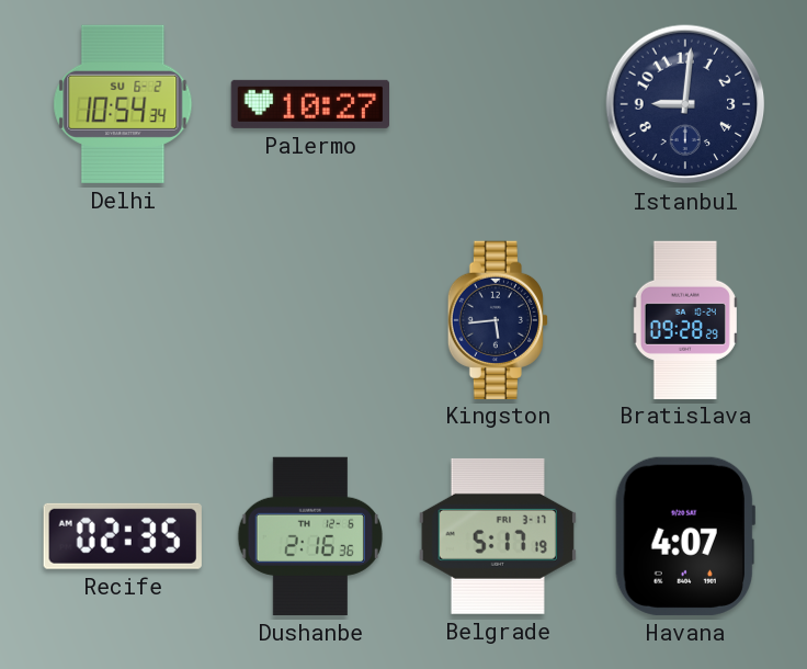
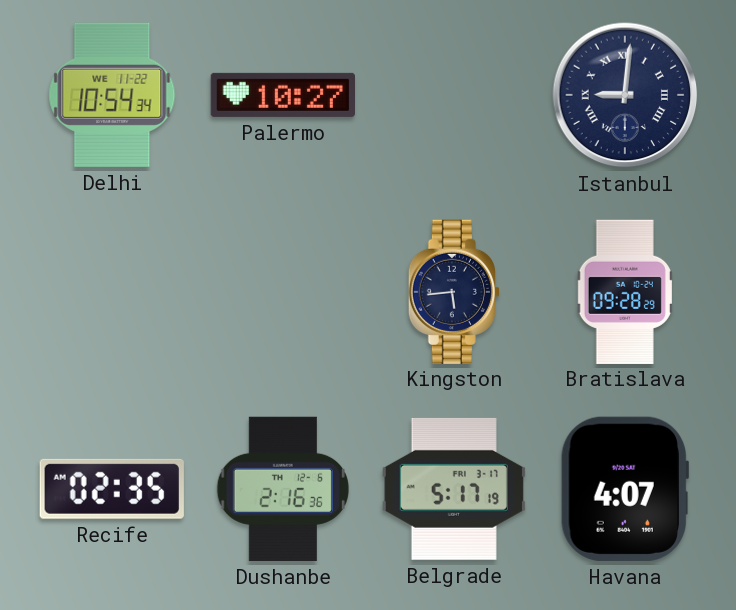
Delhi date: SU 6-2 -> WE 11-22
Istanbul numerals: Arabic -> Roman
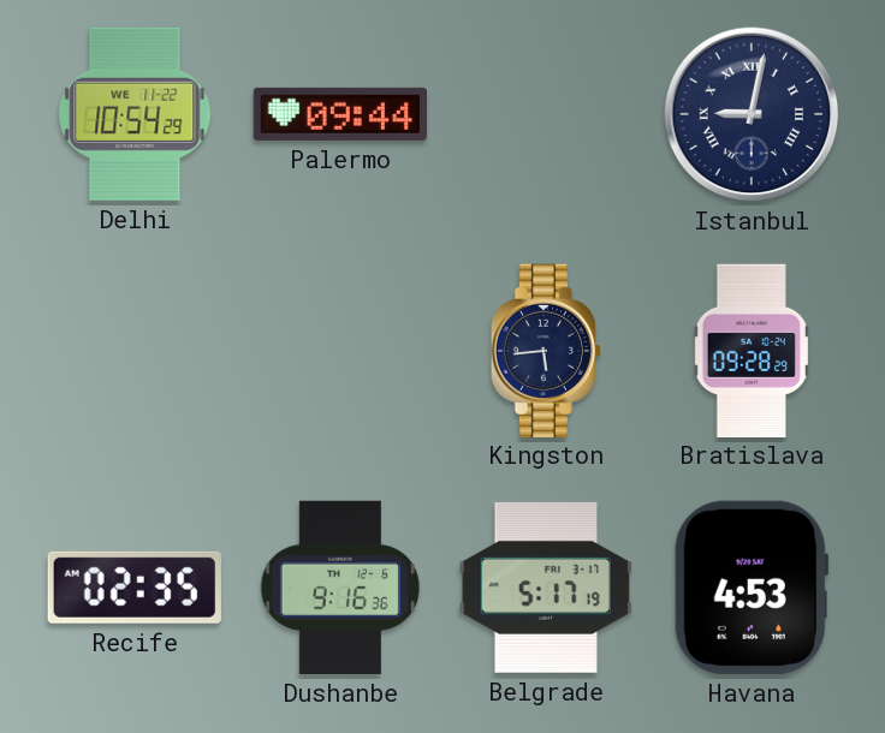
Delhi: 10:54:34 -> 10:54:29
Palermo: 10:27 -> 09:44
Istanbul: 9:01 -> 9:02
Dushanbe: 2:16 -> 9:16
Havana: 4:07 -> 4:53
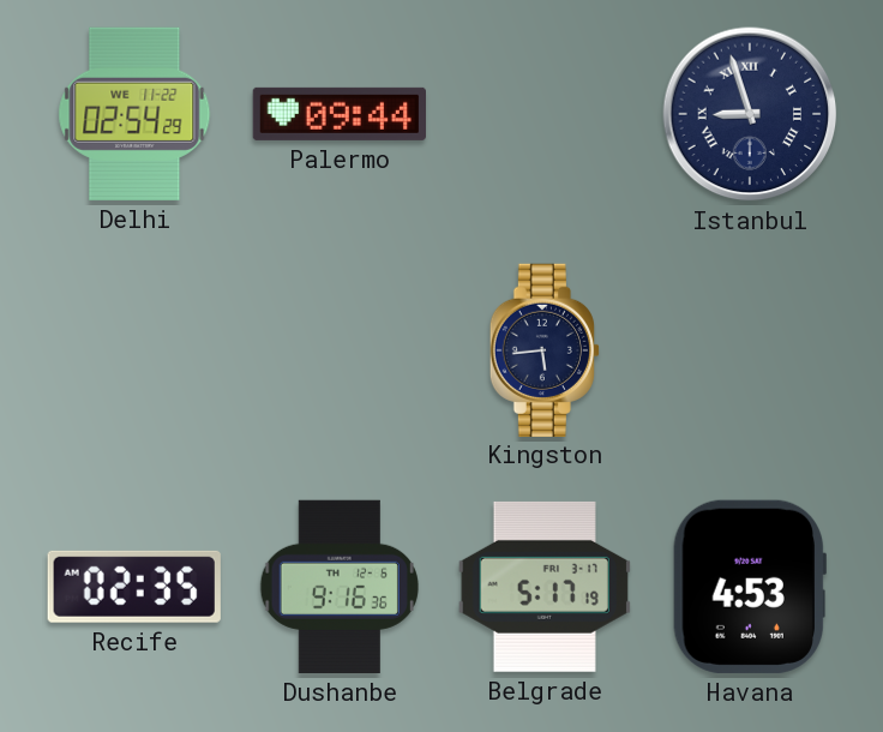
Delhi: 10:54 -> 02:54
Istanbul: 9:02 -> 8:57
Bratislava: 09:28 -> none
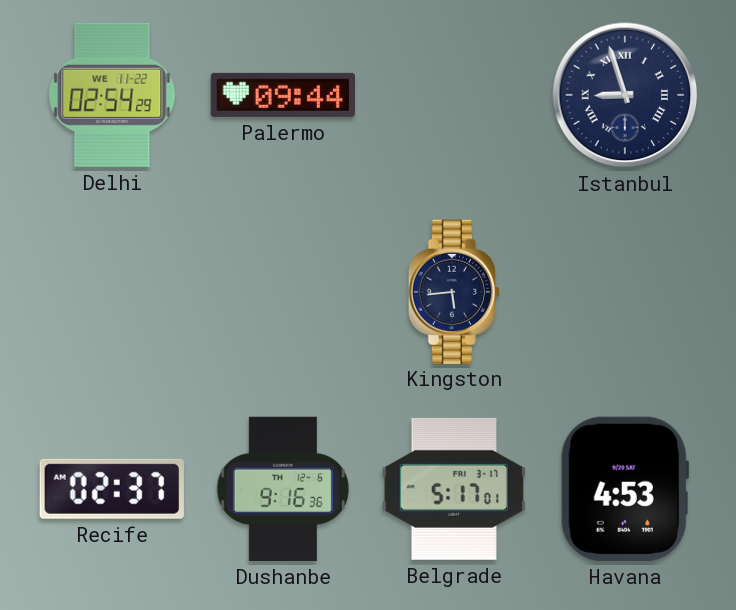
Recife: 02:35 -> 02:37
Belgrade: 5:17:19 -> 5:17:01
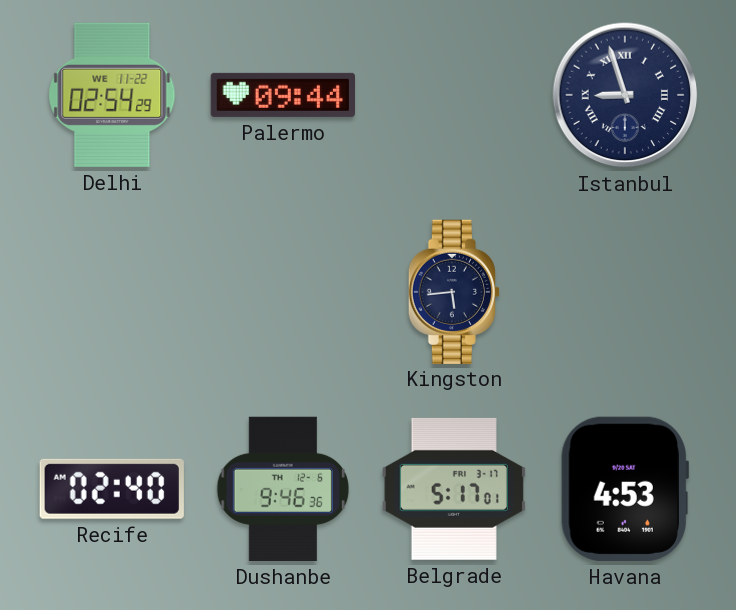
Recife: 02:37 -> 02:40
Dushanbe: 9:16 -> 9:46
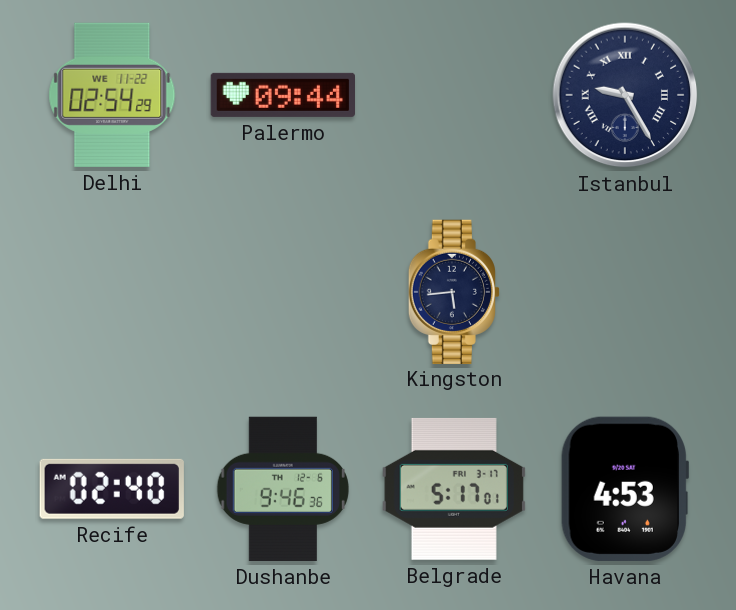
Istanbul: 8:57 -> 9:25
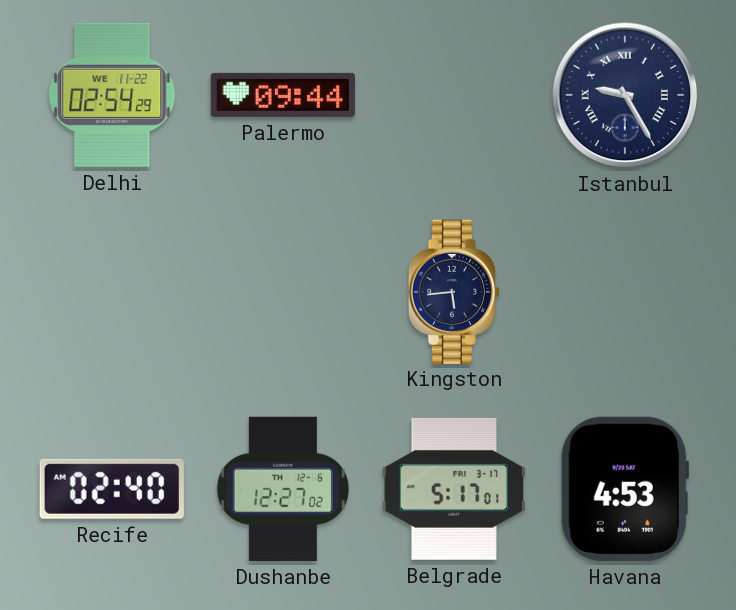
Dushanbe: 9:46 -> 12:27
